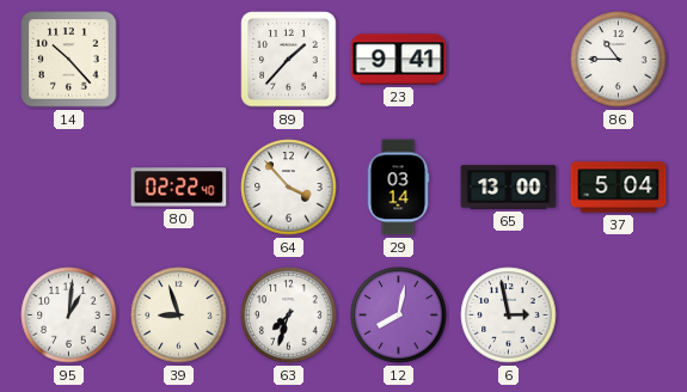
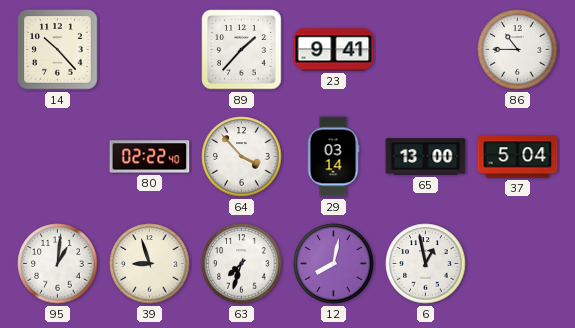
6: 2:58 -> 12:58
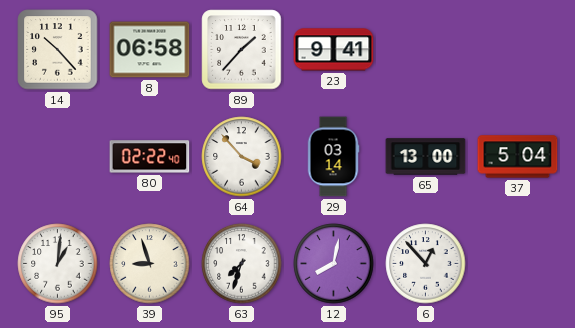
8: none -> 06:58
86: 10:45 -> none
6: 12:58 -> 12:53
